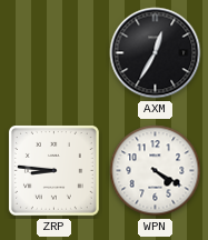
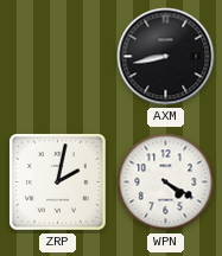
AXM: 12:35 -> 8:43
ZRP: 8:46 -> 2:02
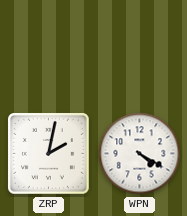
AXM: 8:43 -> none
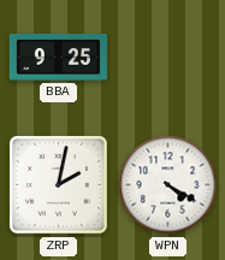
BBA: none -> 9:25
